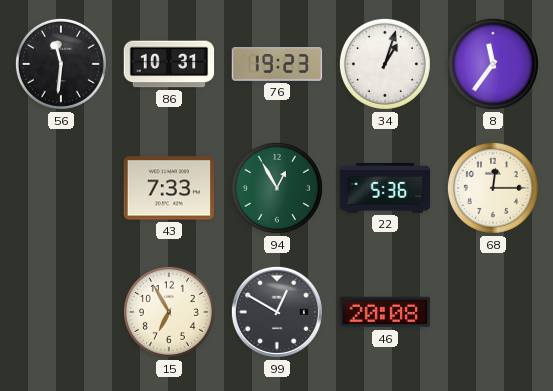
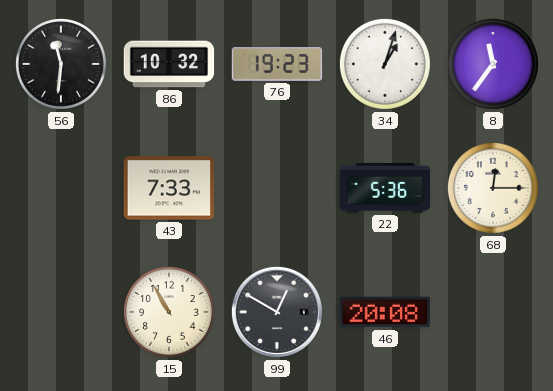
86: 10:31 -> 10:32
94: 12:55 -> none
15: 6:55 -> 10:55
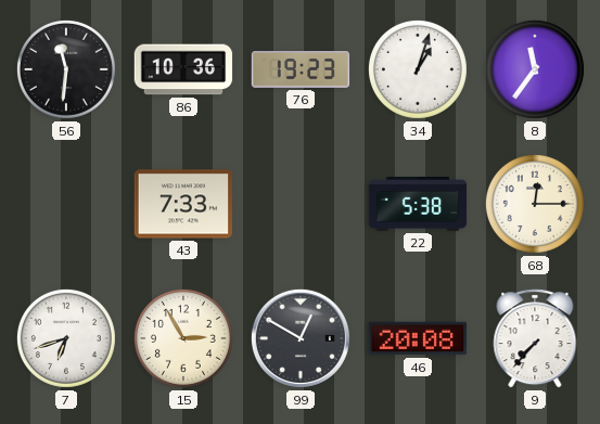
86: 10:32 -> 10:36
22: 5:36 -> 5:38
7: none -> 6:42
15: 10:55 -> 2:55
9: none -> 7:37
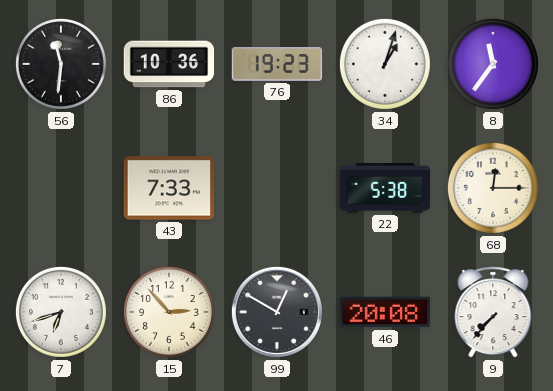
15: 2:55 -> 2:53
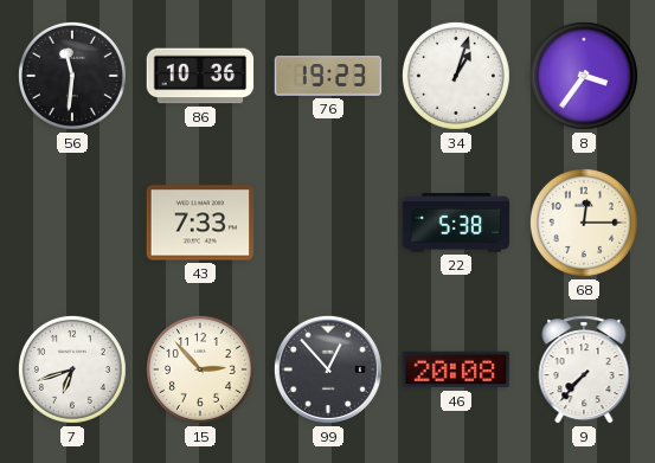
8: 11:36 -> 3:36
99: 12:50 -> 12:53
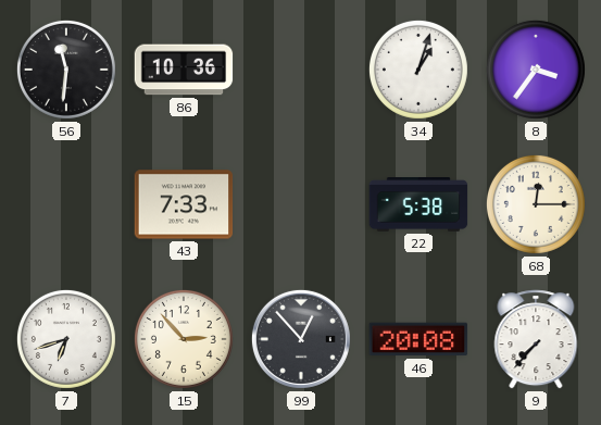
76: 19:23 -> none
